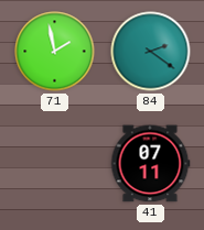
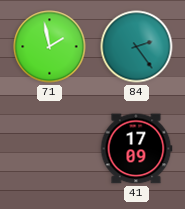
84: 2:21 -> 2:24
41: 07:11 -> 17:09
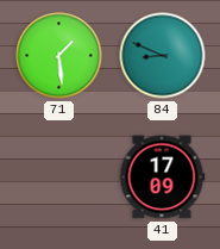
71: 1:58 -> 1:29
84: 2:24 -> 8:49
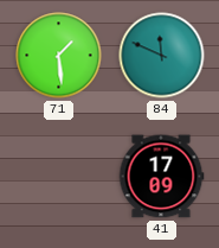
84: 8:49 -> 11:49
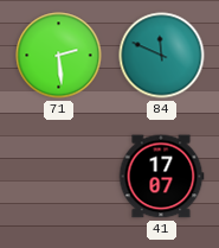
71: 1:29 -> 2:29
41: 17:09 -> 17:07
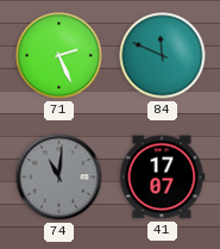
71: 2:29 -> 2:26
74: none -> 11:01
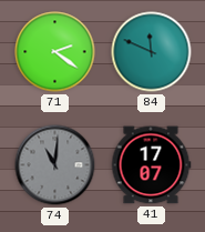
71: 2:26 -> 2:21
